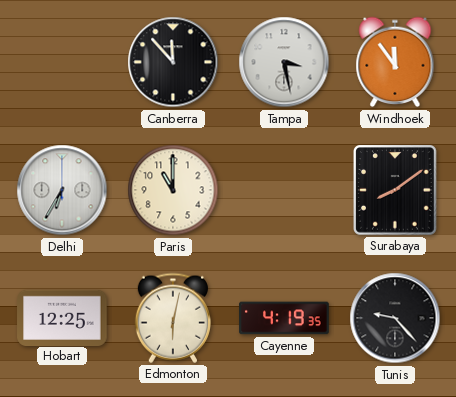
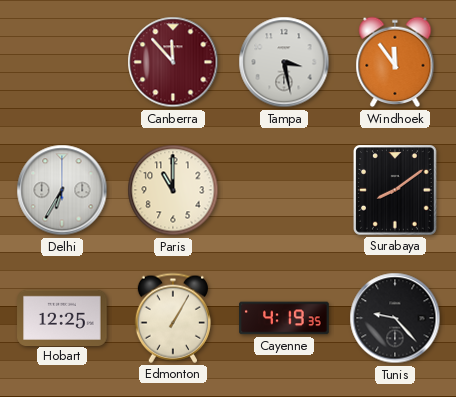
Canberra dial: black -> burgundy
Edmonton: 6:02 -> 1:05
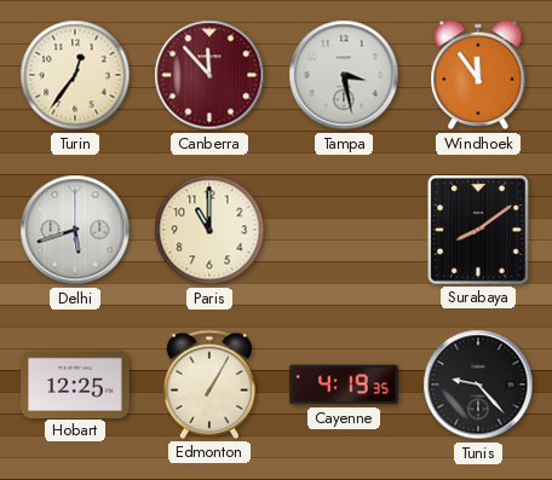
Turin: none -> 12:36
Delhi: 6:35 -> 5:42
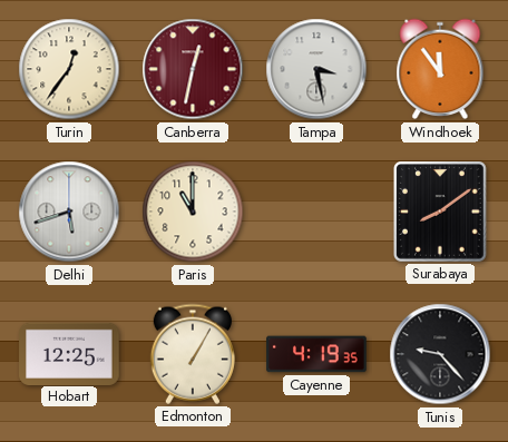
Canberra: 11:53 -> 12:32
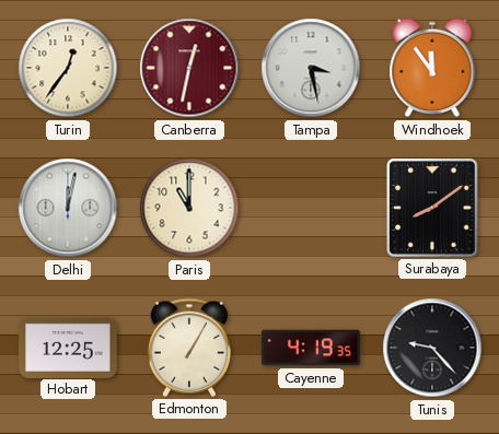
Delhi: 5:42 -> 12:02
